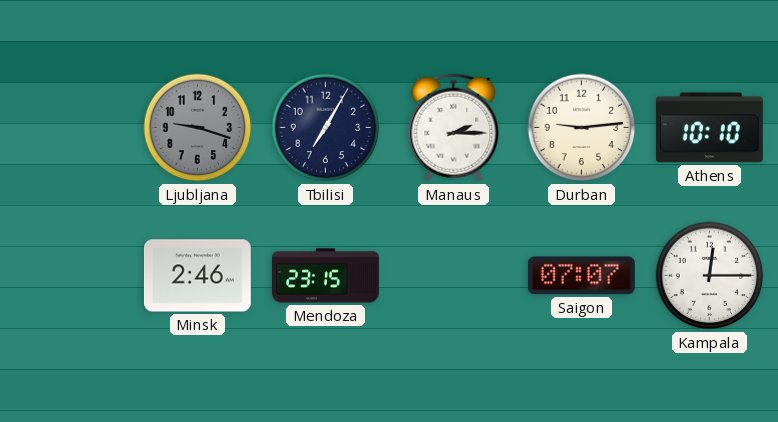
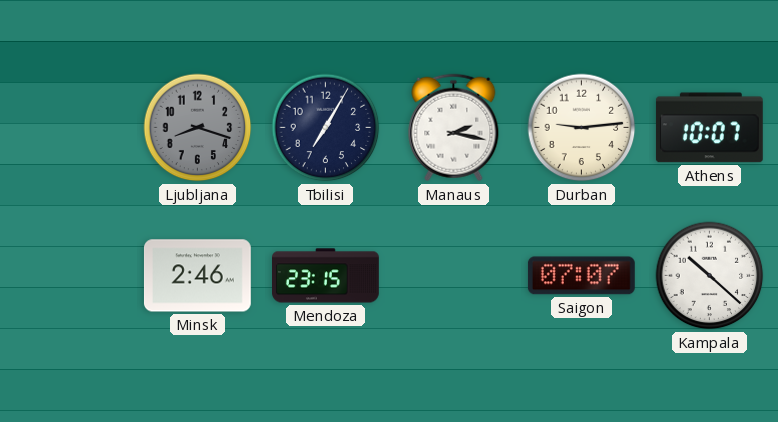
Ljubljana: 9:18 -> 8:18
Manaus: 2:15 -> 2:17
Athens: 10:10 -> 10:07
Kampala: 12:15 -> 10:22
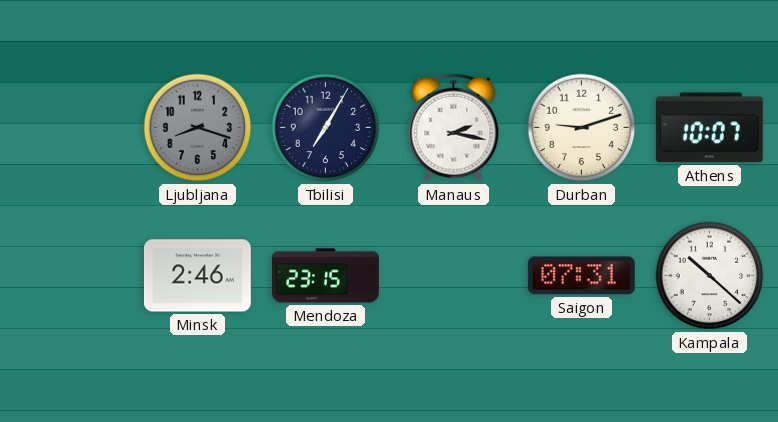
Durban: 9:14 -> 9:12
Saigon: 07:07 -> 07:31
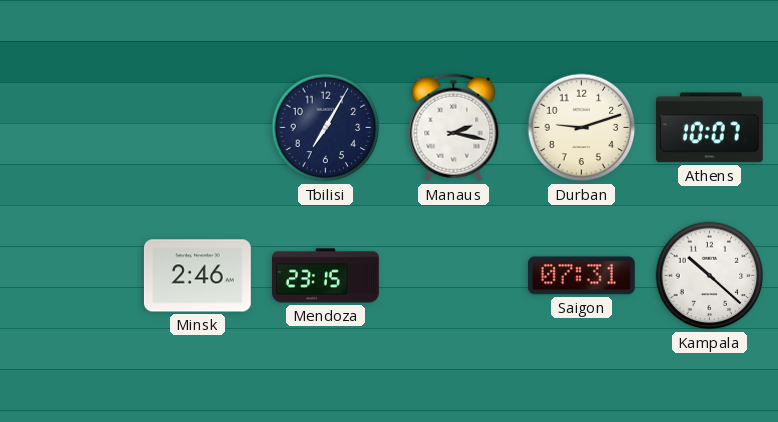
Ljubljana: 8:18 -> none
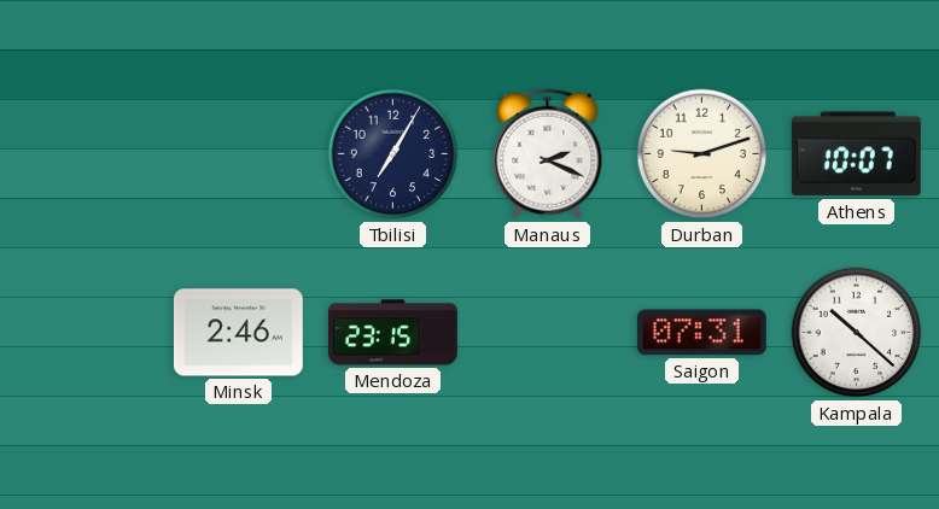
Manaus: 2:17 -> 2:19
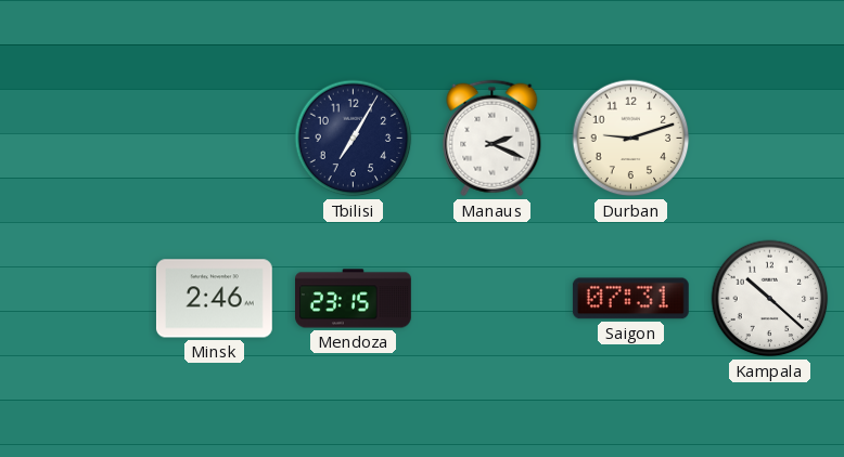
Athens: 10:07 -> none
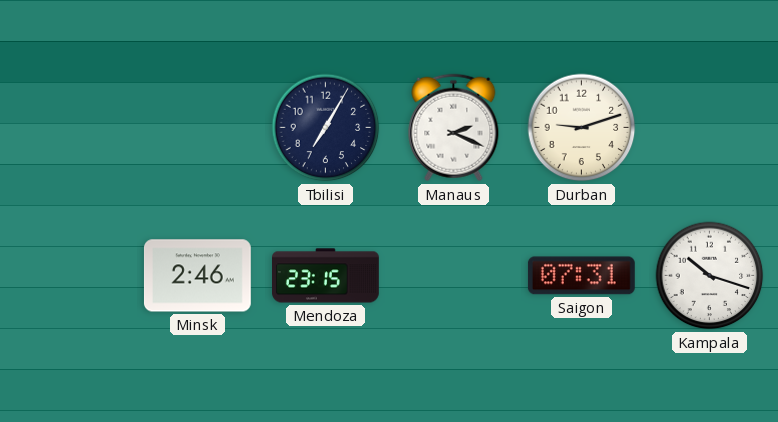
Kampala: 10:22 -> 10:18
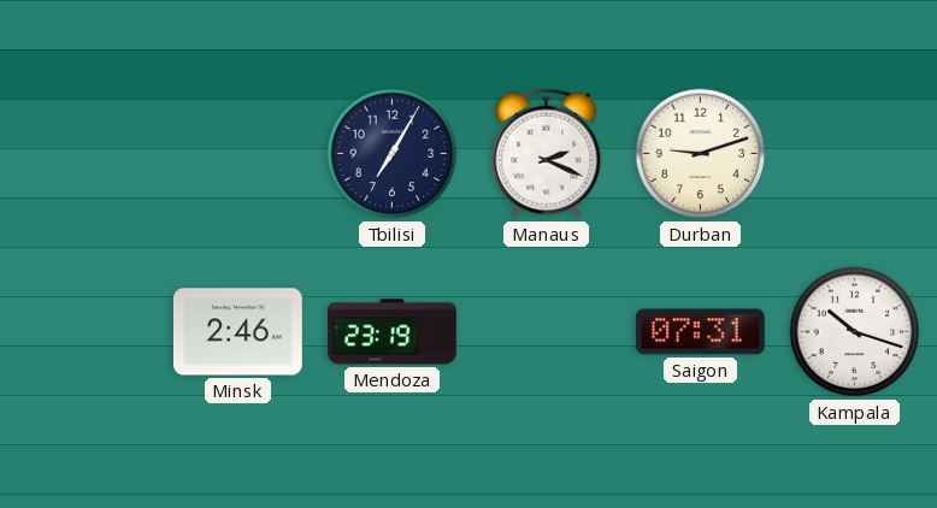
Mendoza: 23:15 -> 23:19
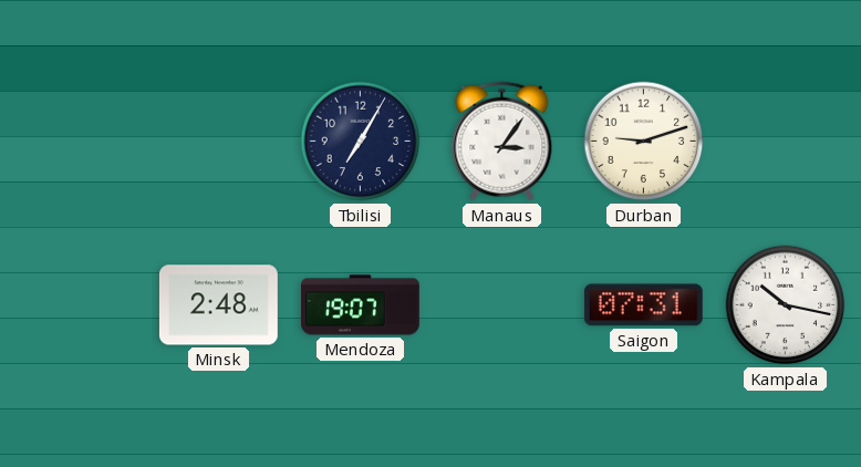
Manaus: 2:19 -> 3:06
Minsk: 2:46 -> 2:48
Mendoza: 23:19 -> 19:07
Kampala: 10:18 -> 10:17
